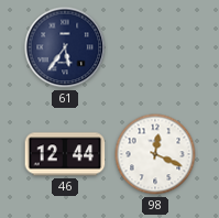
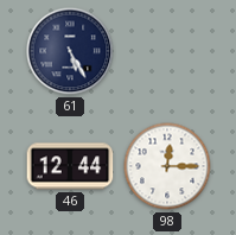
61: 5:36 -> 5:25
98: 12:19 -> 12:15
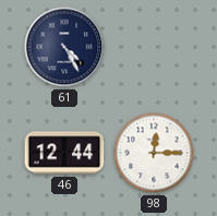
61: 5:25 -> 4:25
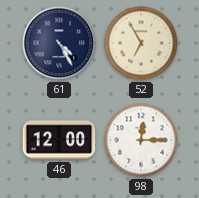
52: none -> 6:55
46: 12:44 -> 12:00
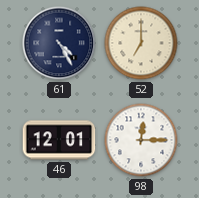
52: 6:55 -> 7:00
46: 12:00 -> 12:01
